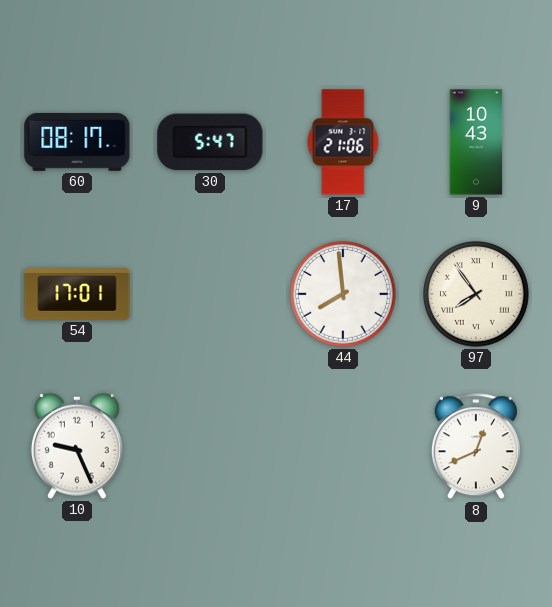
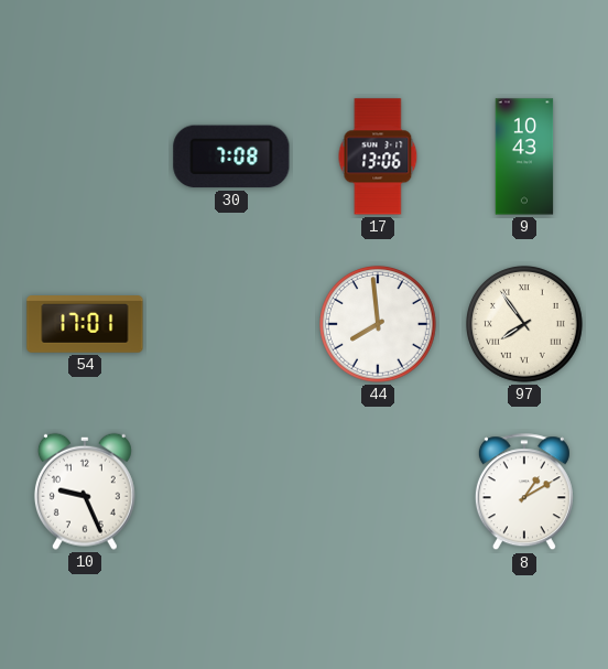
60: 08:17 -> none
30: 5:47 -> 7:08
17: 21:06 -> 13:06
8: 12:41 -> 1:10
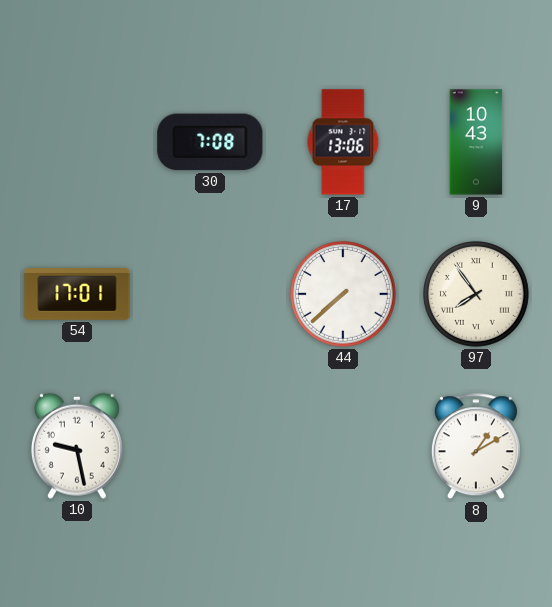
44: 7:59 -> 7:38
10: 9:26 -> 9:28
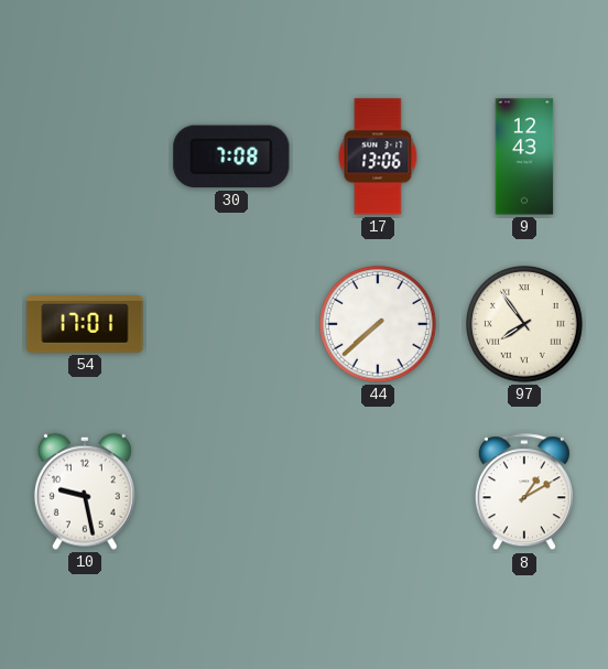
9: 10:43 -> 12:43
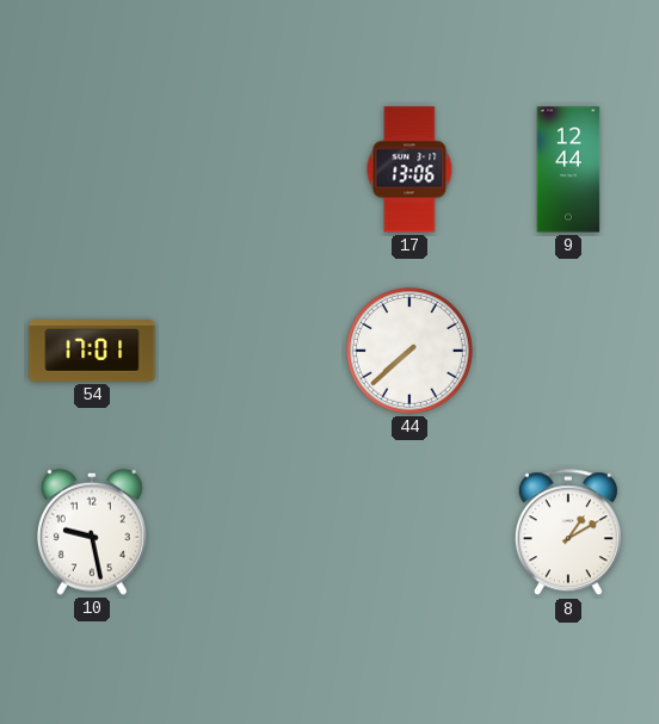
30: 7:08 -> none
9: 12:43 -> 12:44
97: 7:54 -> none
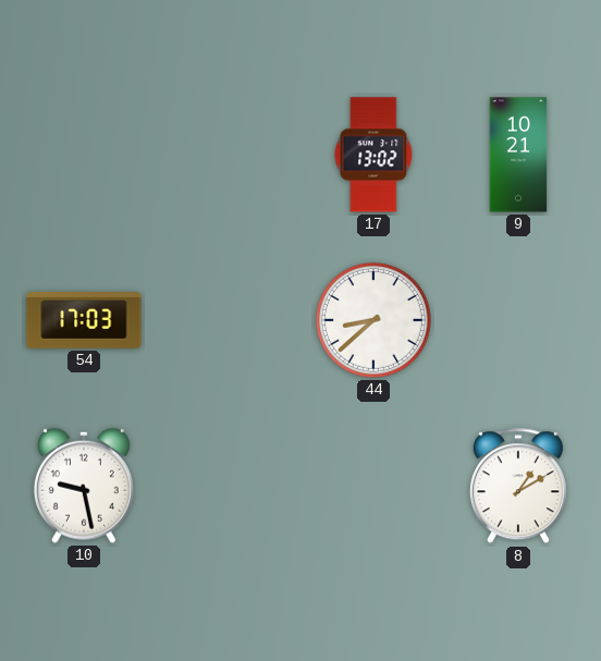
17: 13:06 -> 13:02
9: 12:44 -> 10:21
54: 17:01 -> 17:03
44: 7:38 -> 8:38
